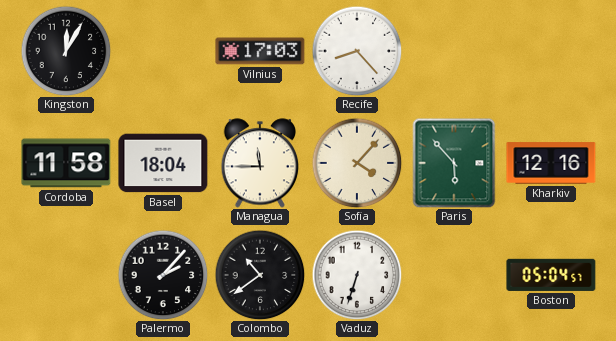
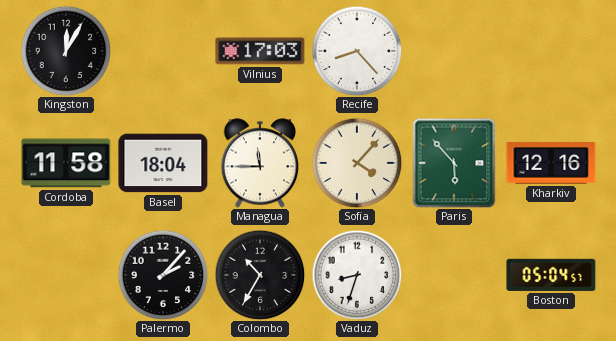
Colombo: 10:39 -> 10:35
Vaduz: 6:33 -> 8:33
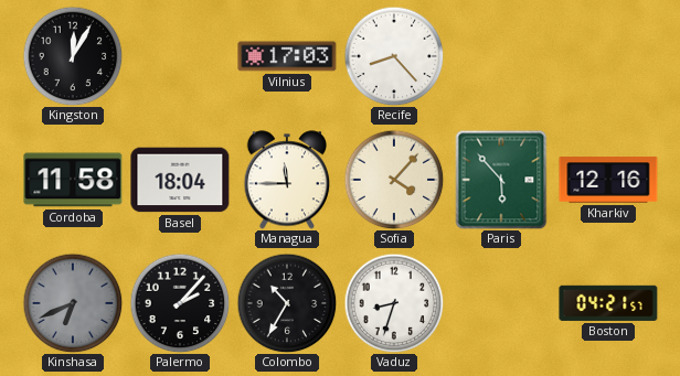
Kinshasa: none -> 6:41
Boston: 05:04 -> 04:21
